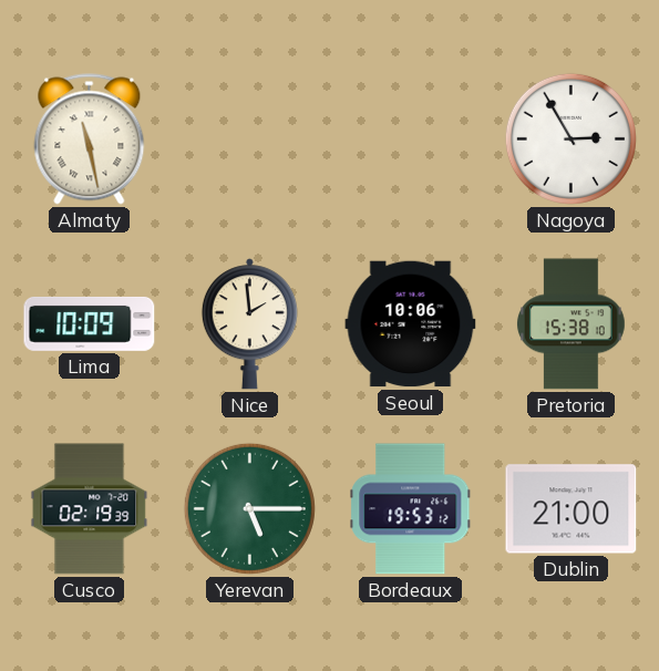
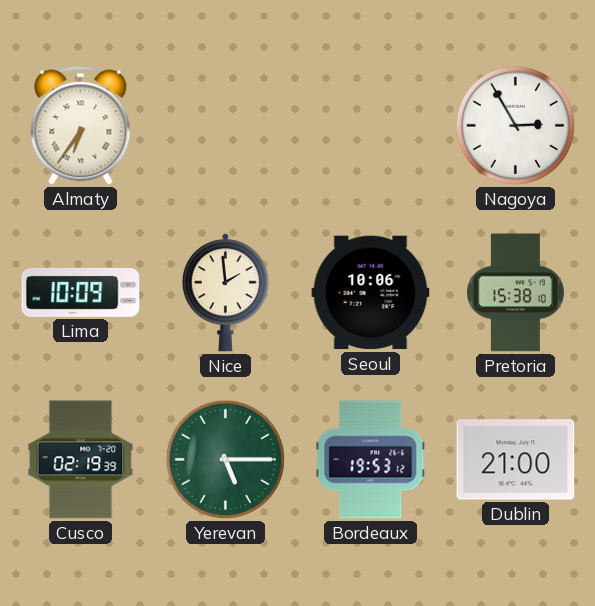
Almaty: 11:28 -> 6:36
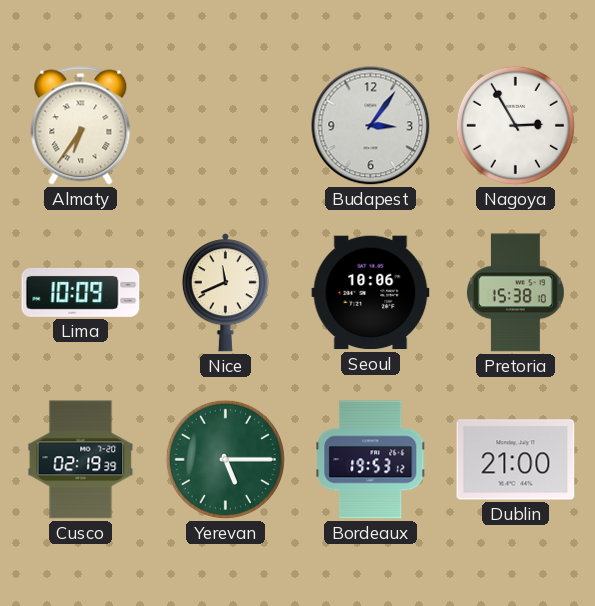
Budapest: none -> 3:06
Nice: 1:59 -> 11:41
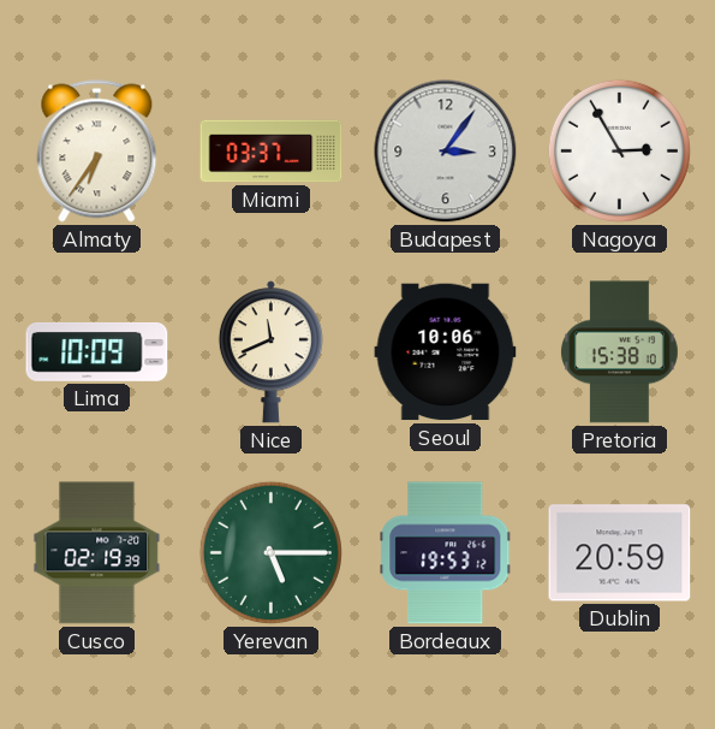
Miami: none -> 03:37
Dublin: 21:00 -> 20:59
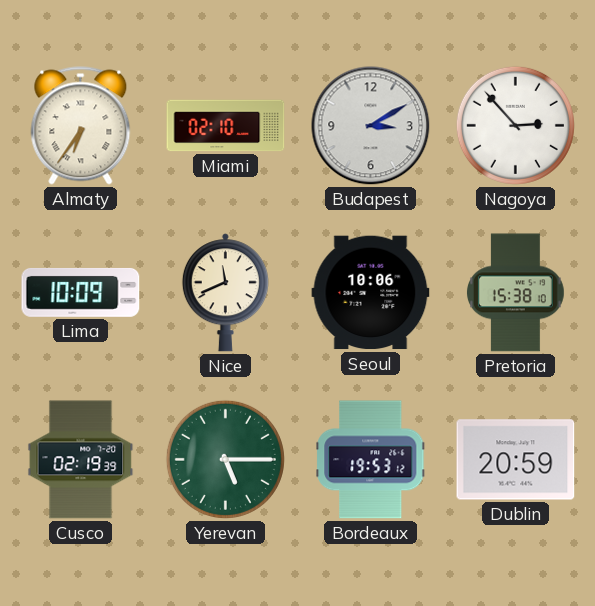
Miami: 03:37 -> 02:10
Budapest: 3:06 -> 3:10
Nagoya: 2:55 -> 2:53
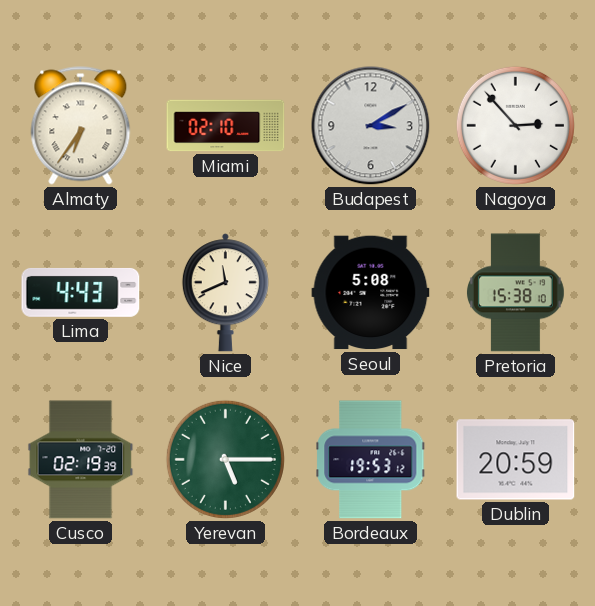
Lima: 10:09 -> 4:43
Seoul: 10:06 -> 5:08
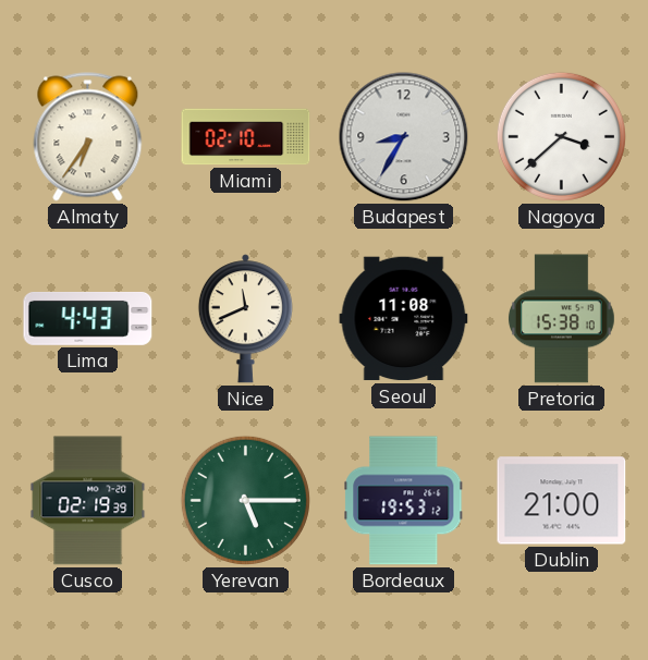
Budapest: 3:10 -> 8:35
Nagoya: 2:53 -> 3:38
Seoul: 5:08 -> 11:08
Dublin: 20:59 -> 21:00
